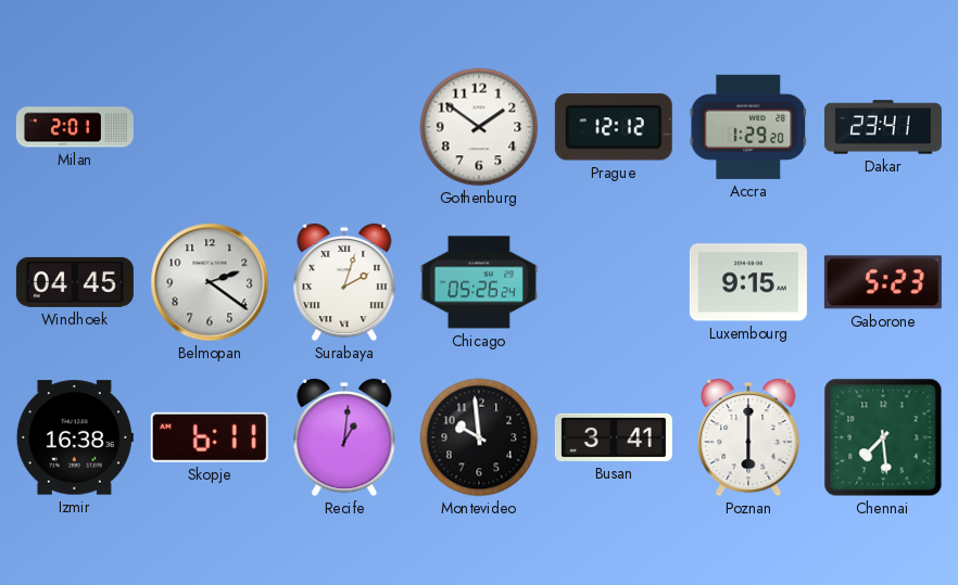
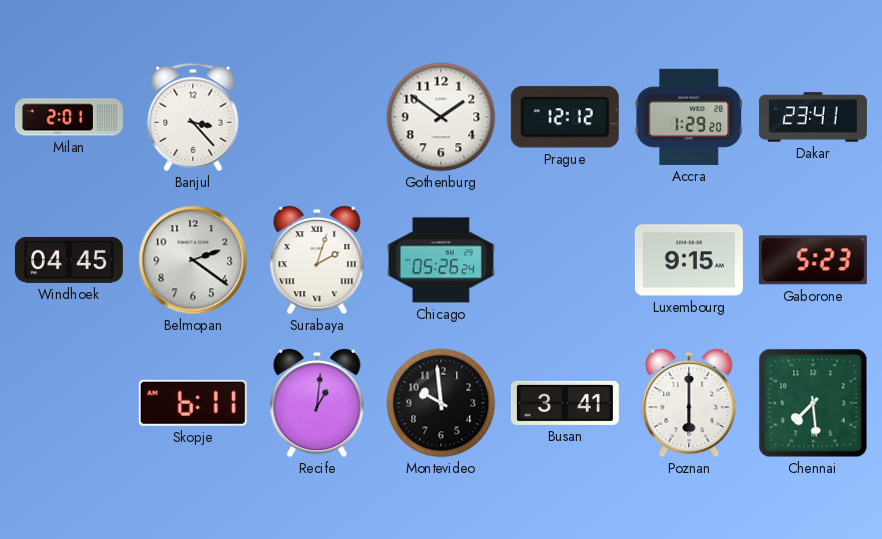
Banjul: none -> 3:23
Izmir: 16:38 -> none
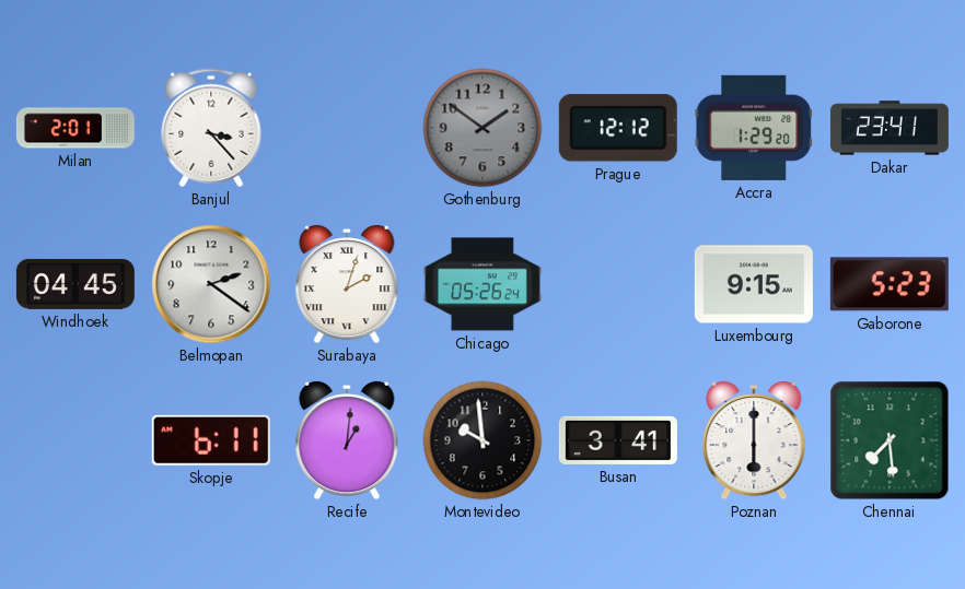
Gothenburg dial: white -> grey
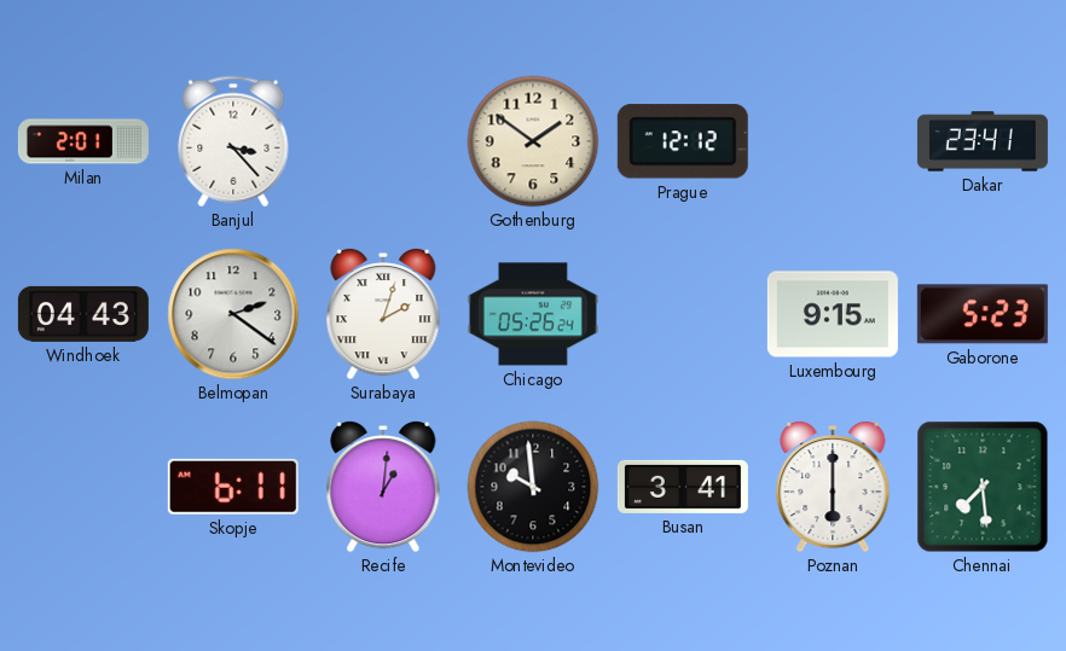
Gothenburg dial: grey -> cream
Accra: 1:29 -> none
Windhoek: 04:45 -> 04:43
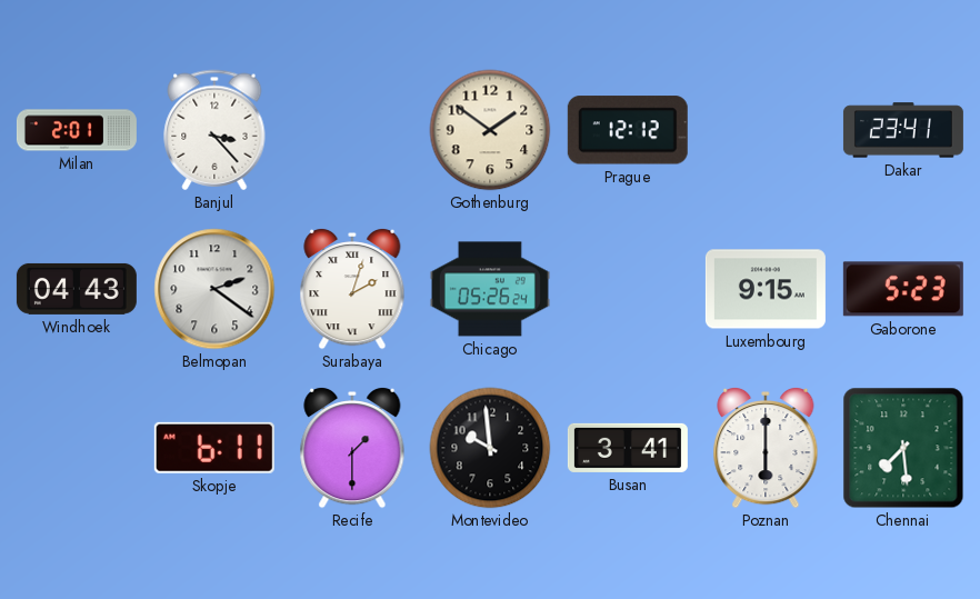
Recife: 1:01 -> 1:30
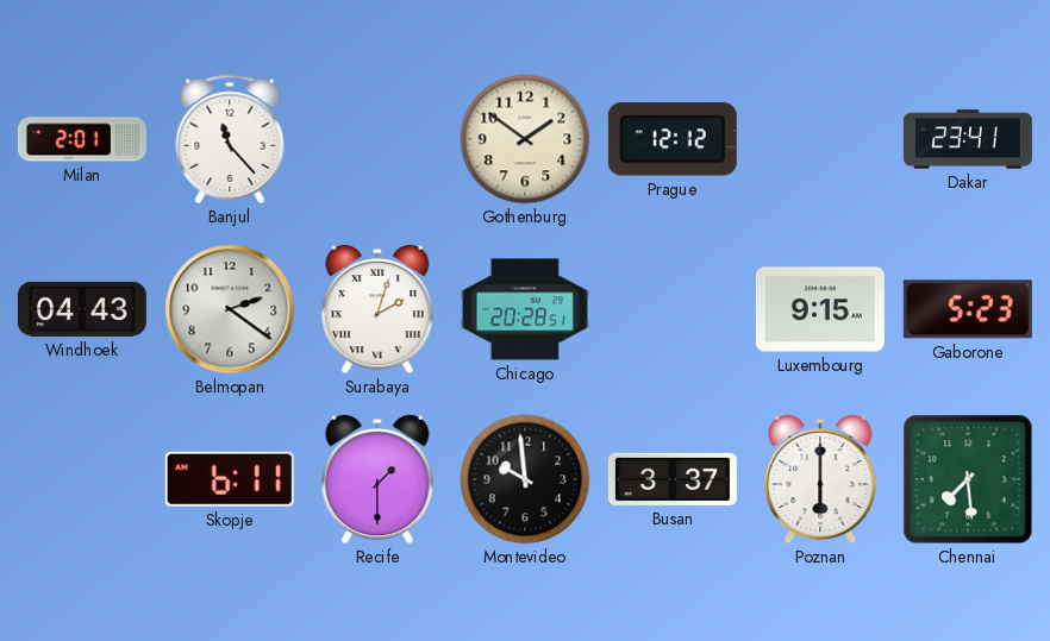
Banjul: 3:23 -> 11:23
Chicago: 05:26 -> 20:28
Busan: 3:41 -> 3:37
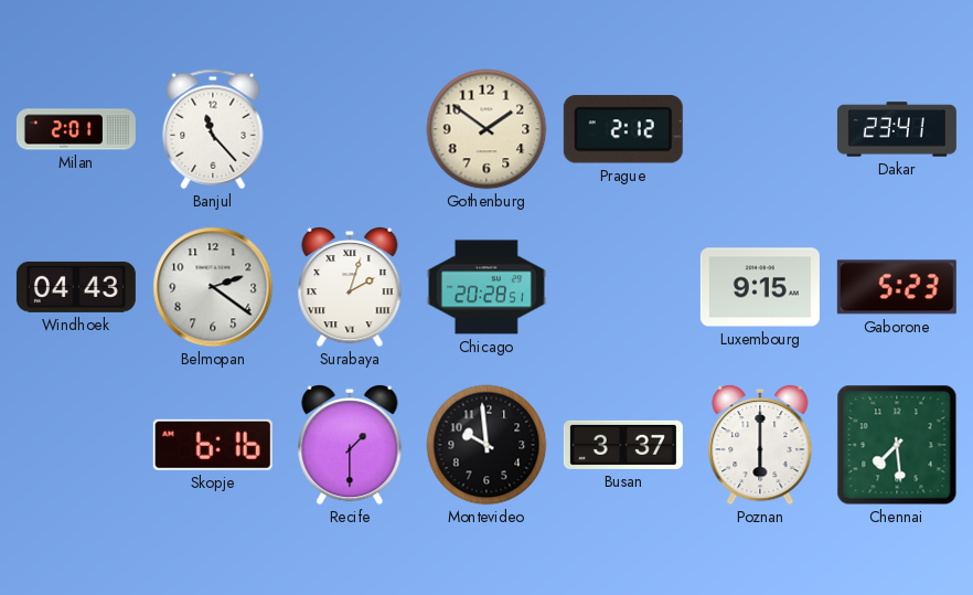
Prague: 12:12 -> 2:12
Skopje: 6:11 -> 6:16
